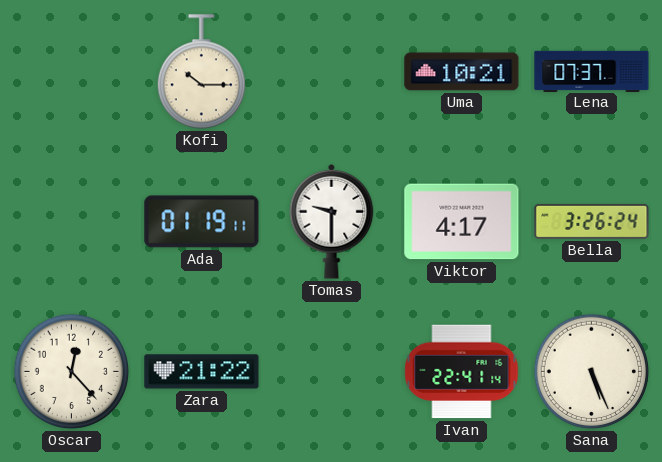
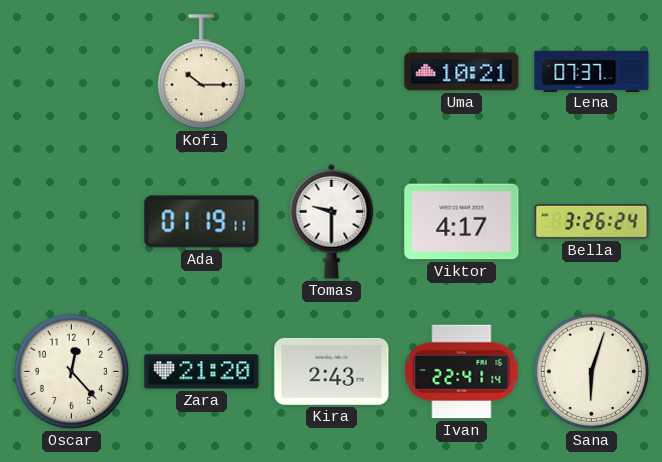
Zara: 21:22 -> 21:20
Kira: none -> 2:43
Sana: 5:26 -> 6:03
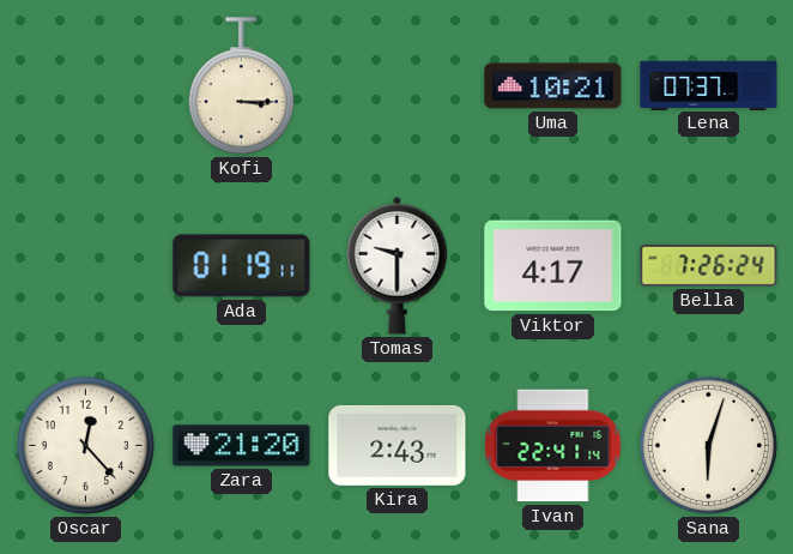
Kofi: 10:15 -> 3:15
Bella: 3:26 -> 7:26
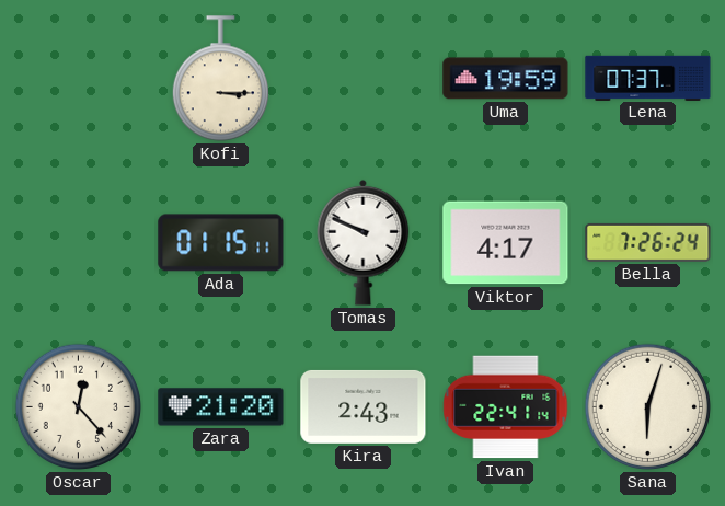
Uma: 10:21 -> 19:59
Ada: 01:19 -> 01:15
Tomas: 9:30 -> 9:49
